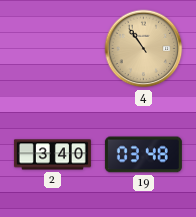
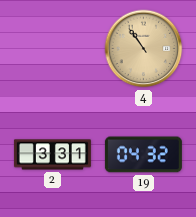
2: 3:40 -> 3:31
19: 03:48 -> 04:32
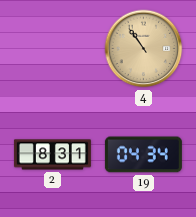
2: 3:31 -> 8:31
19: 04:32 -> 04:34
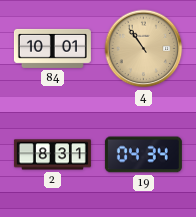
84: none -> 10:01
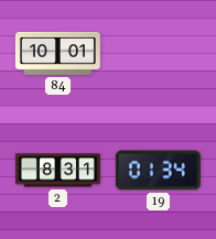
4: 10:54 -> none
19: 04:34 -> 01:34
